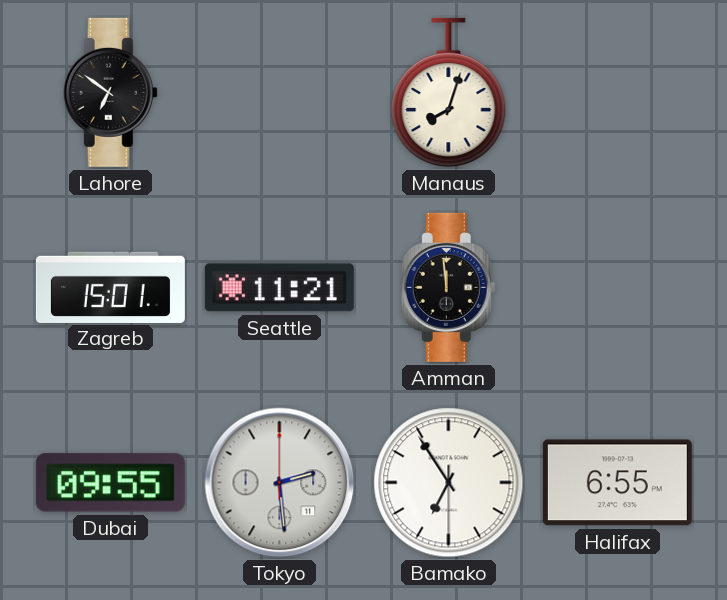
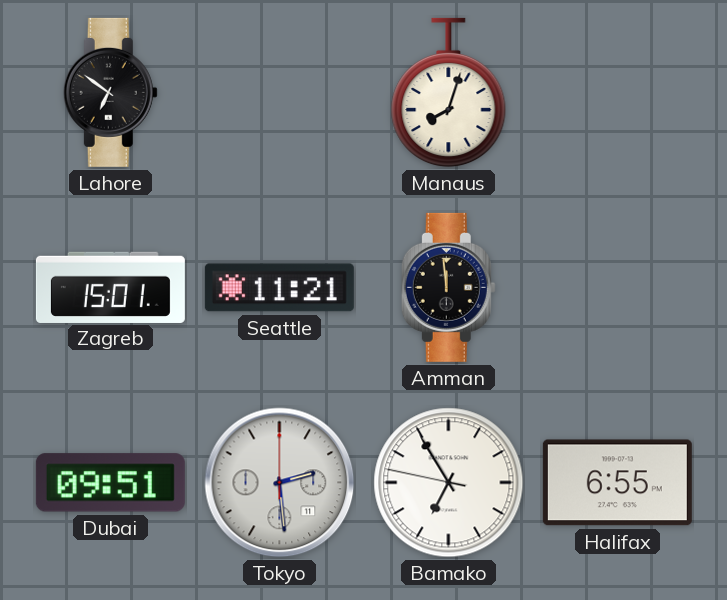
Dubai: 09:55 -> 09:51
Bamako: 6:54:30 -> 6:54:47
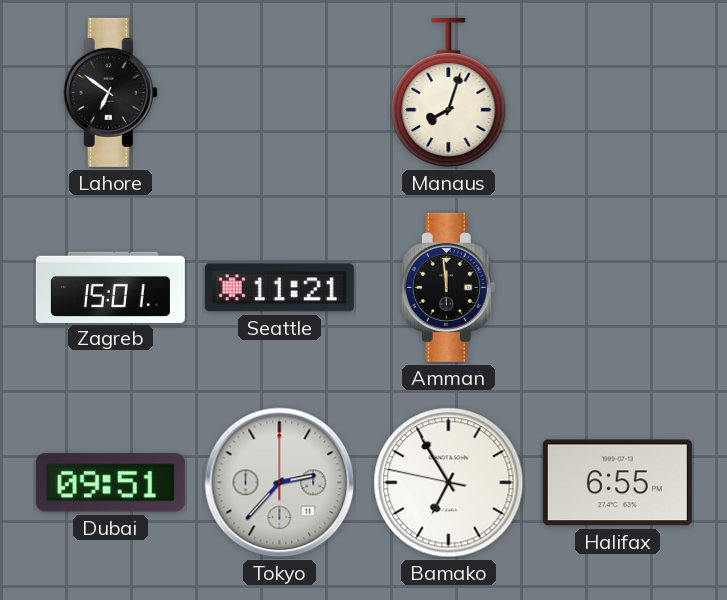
Tokyo: 2:29 -> 2:37
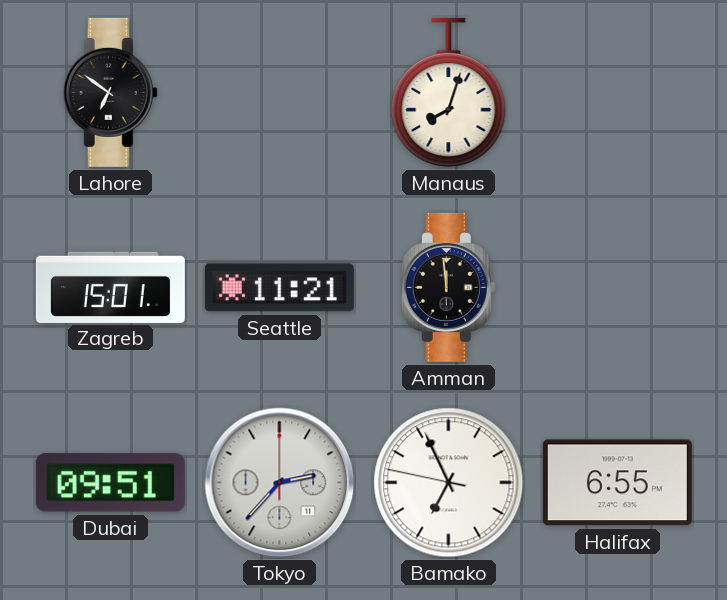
Bamako: 6:54 -> 6:55
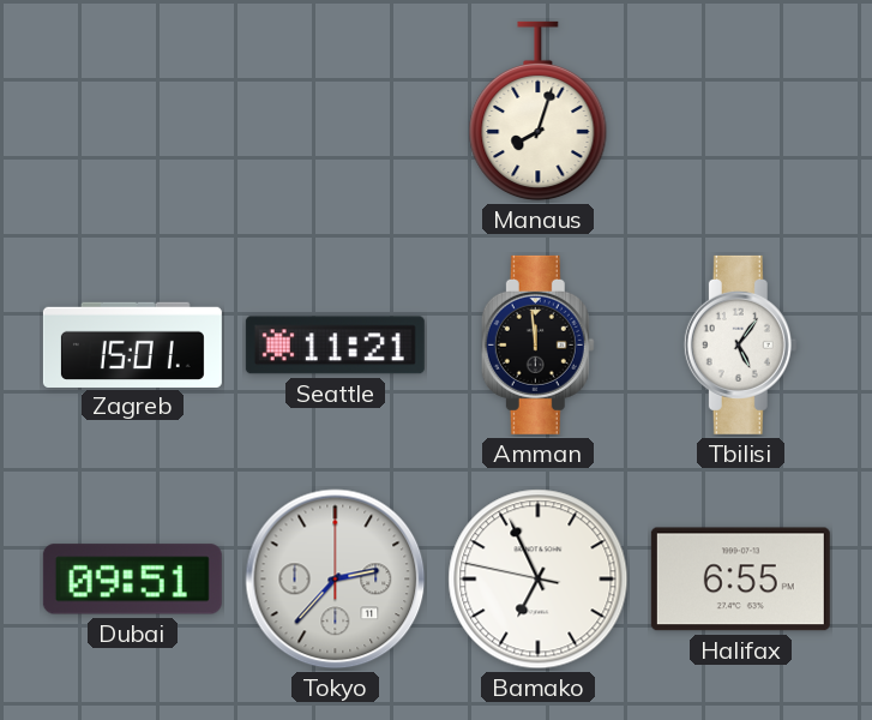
Lahore: 6:51 -> none
Tbilisi: none -> 5:06
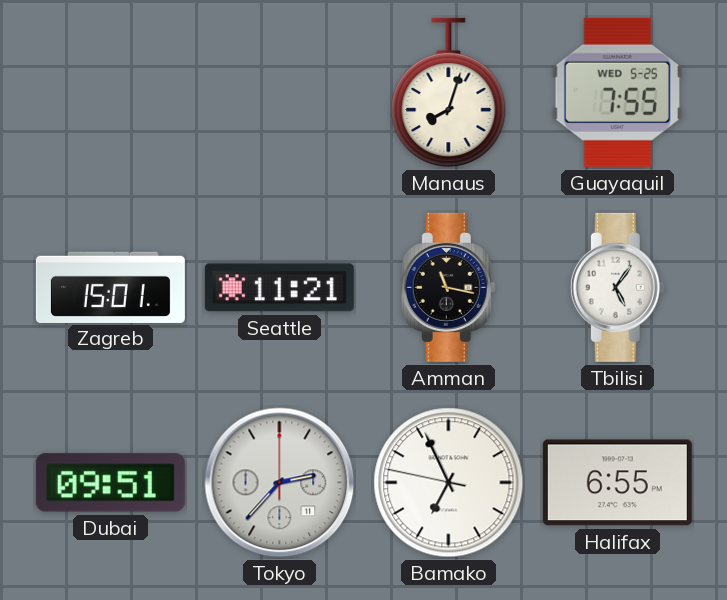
Guayaquil: none -> 7:55
Amman: 11:59 -> 11:17
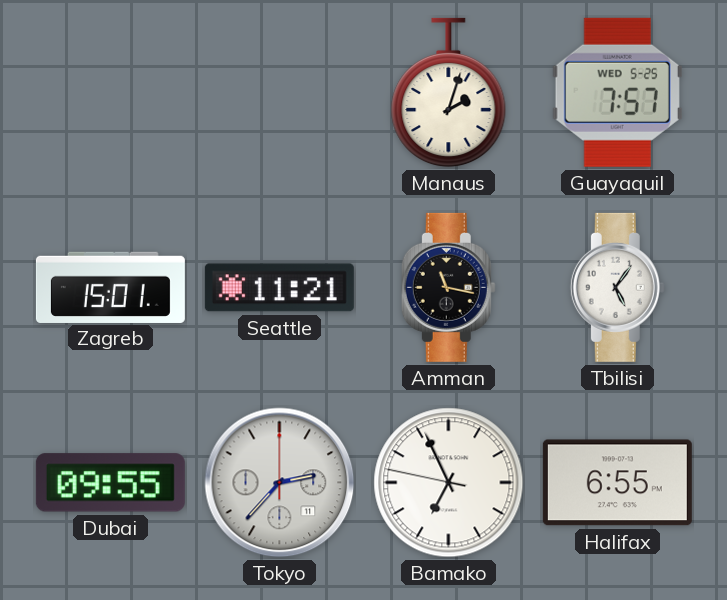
Manaus: 8:03 -> 2:03
Guayaquil: 7:55 -> 7:57
Dubai: 09:51 -> 09:55
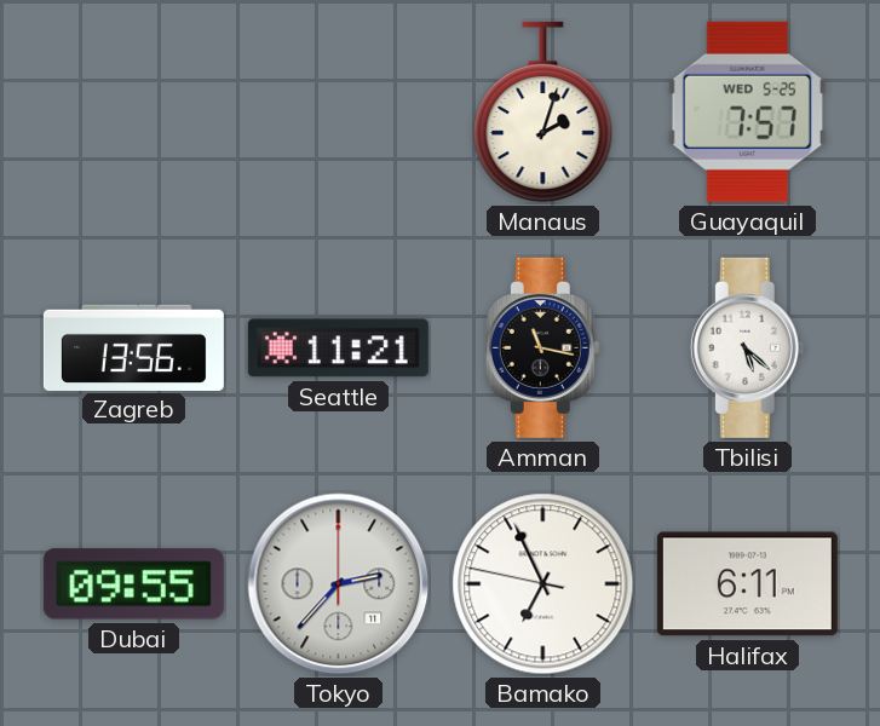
Zagreb: 15:01 -> 13:56
Tbilisi: 5:06 -> 5:22
Halifax: 6:55 -> 6:11
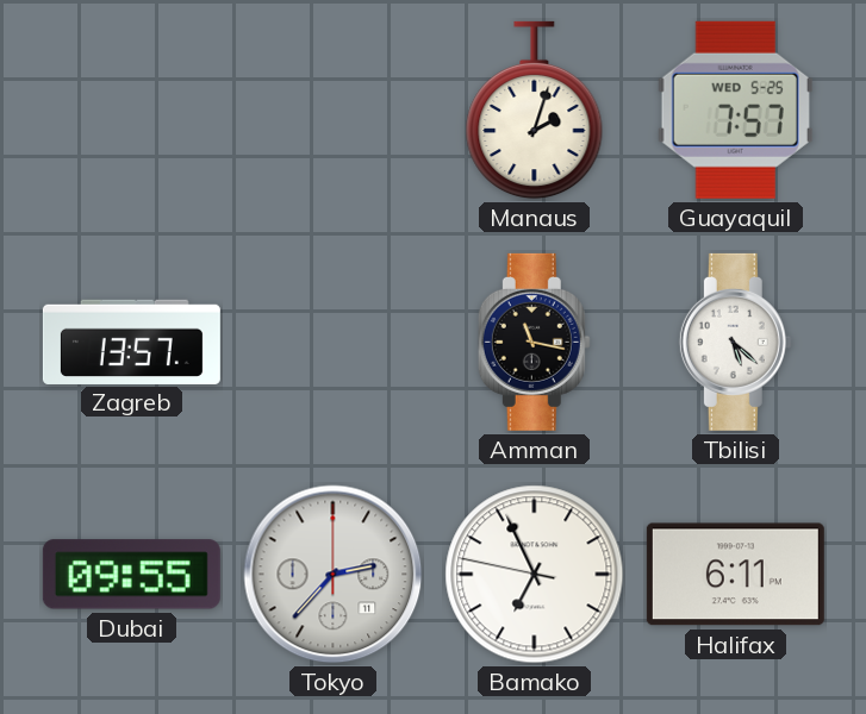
Zagreb: 13:56 -> 13:57
Seattle: 11:21 -> none
